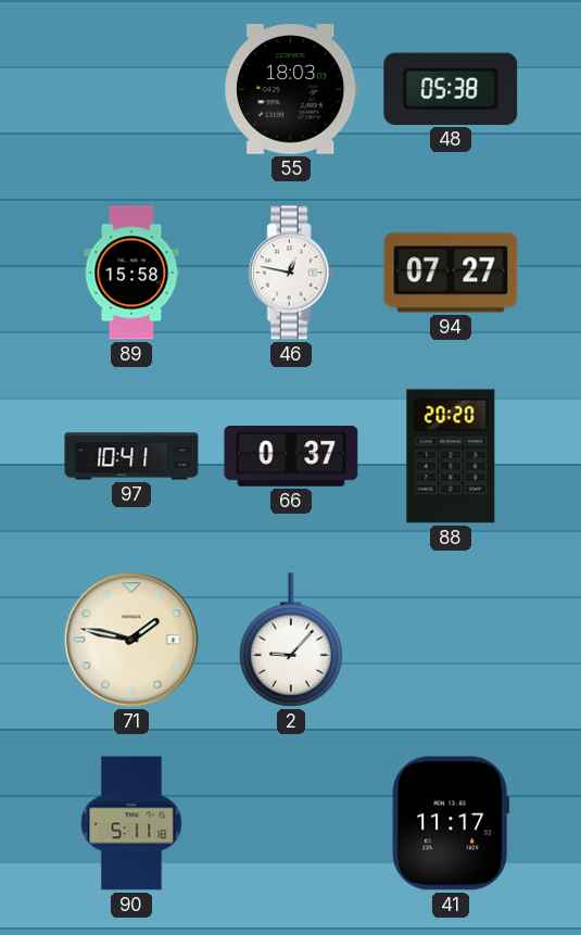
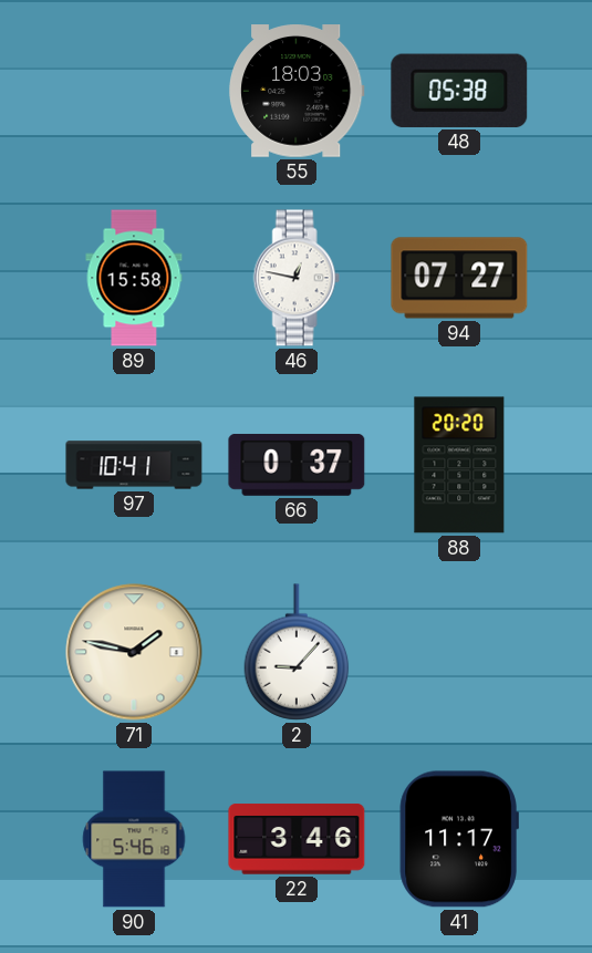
90: 5:11 -> 5:46
22: none -> 3:46
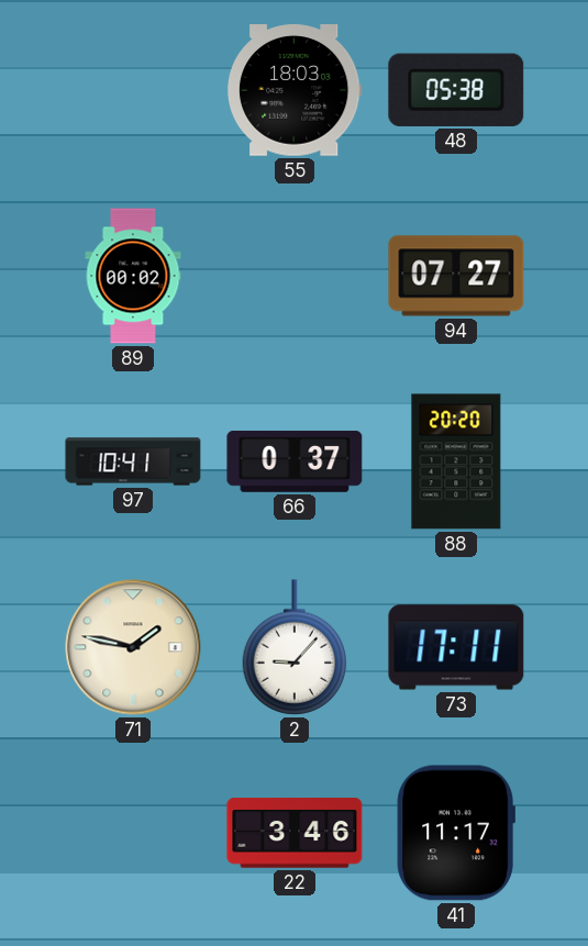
89: 15:58 -> 00:02
46: 12:47 -> none
73: none -> 17:11
90: 5:46 -> none
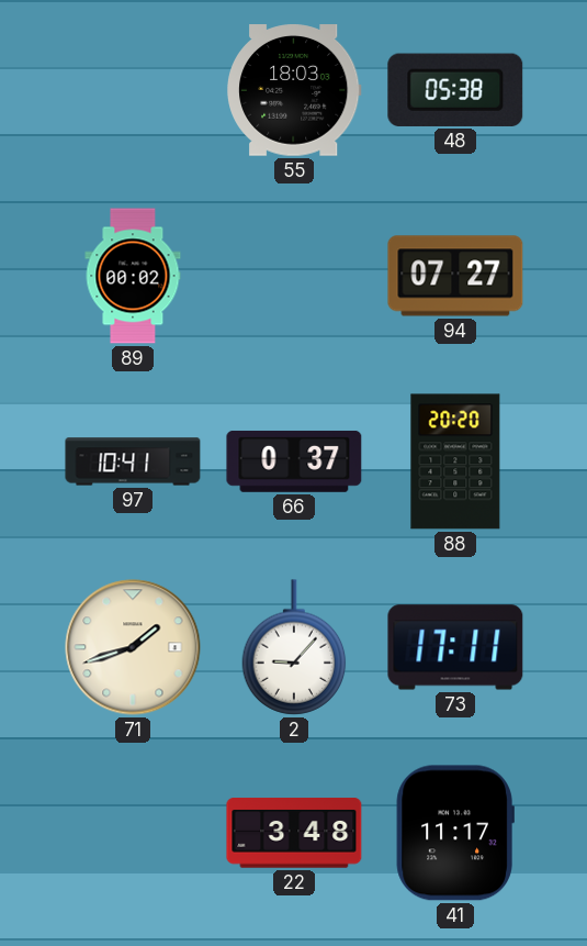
71: 1:47 -> 1:42
22: 3:46 -> 3:48
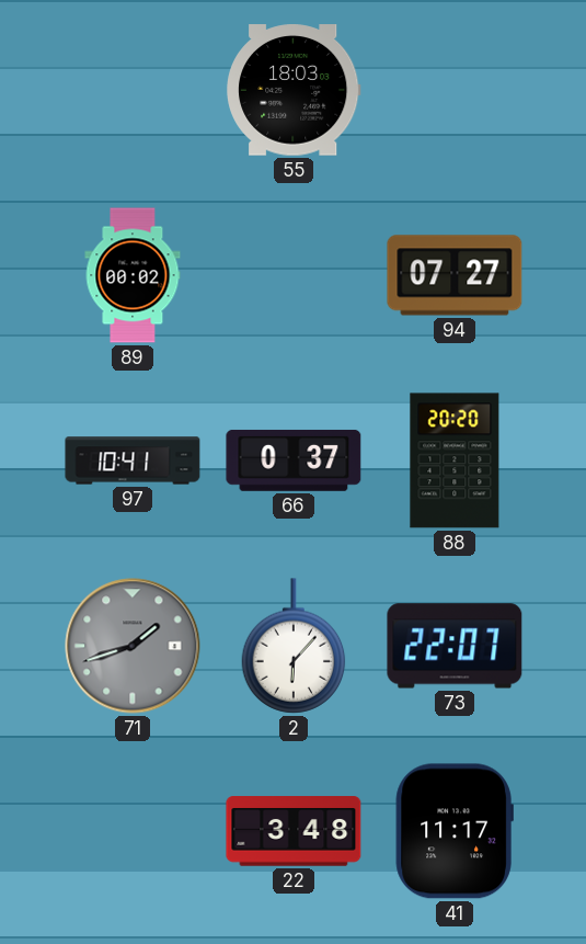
48: 05:38 -> none
71 dial: cream -> grey
2: 9:07 -> 6:07
73: 17:11 -> 22:07
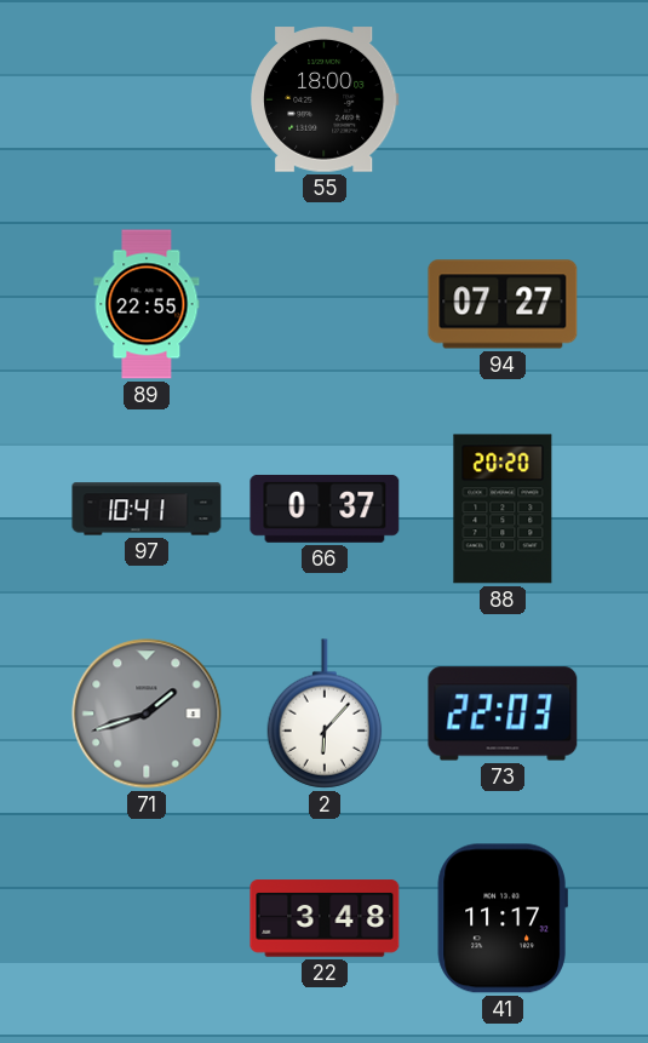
55: 18:03 -> 18:00
89: 00:02 -> 22:55
73: 22:07 -> 22:03
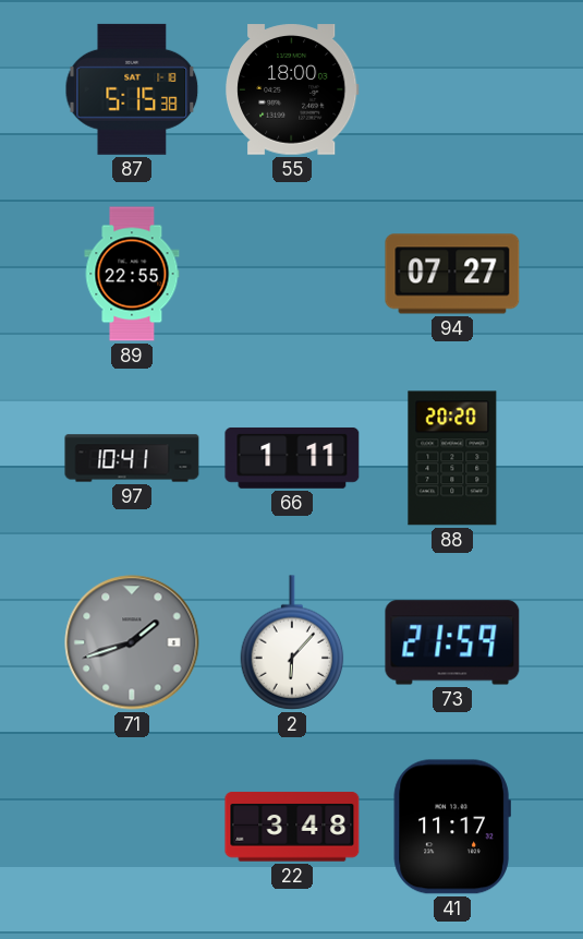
87: none -> 5:15
66: 0:37 -> 1:11
73: 22:03 -> 21:59
